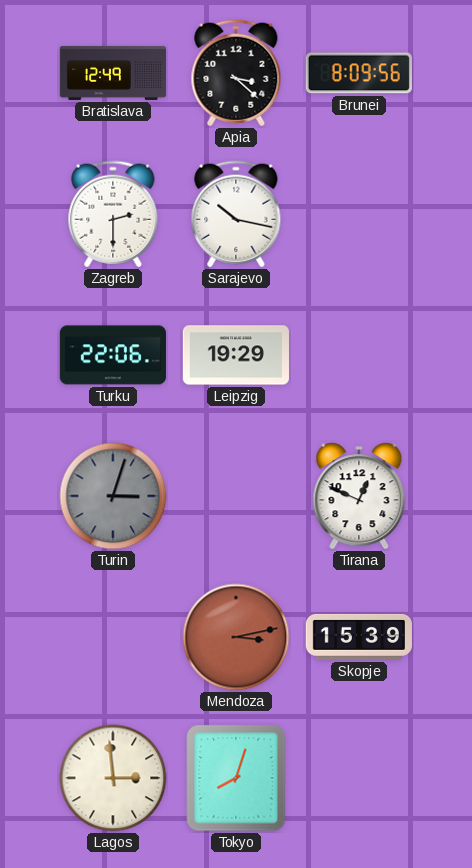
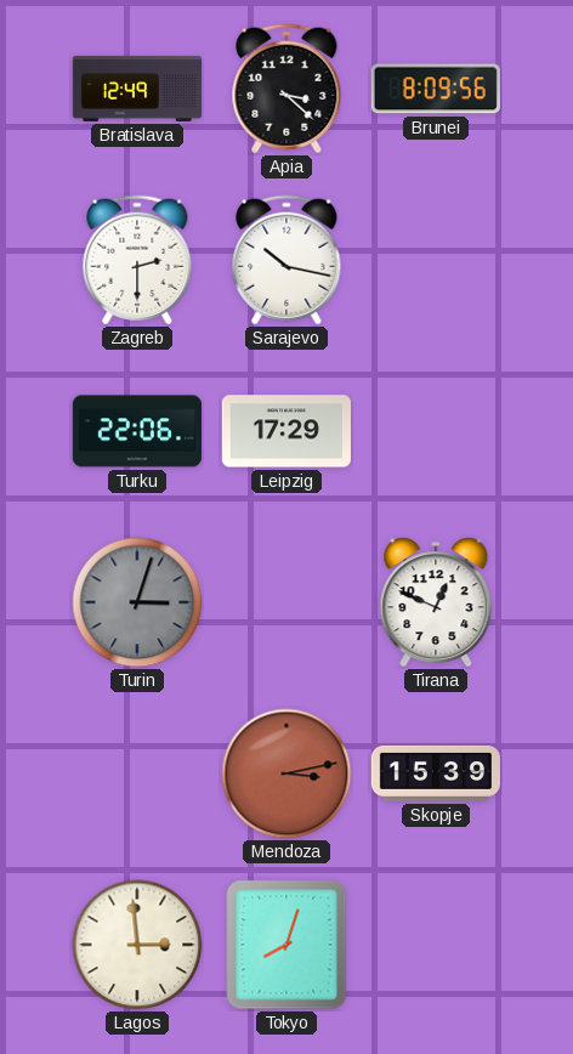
Leipzig: 19:29 -> 17:29
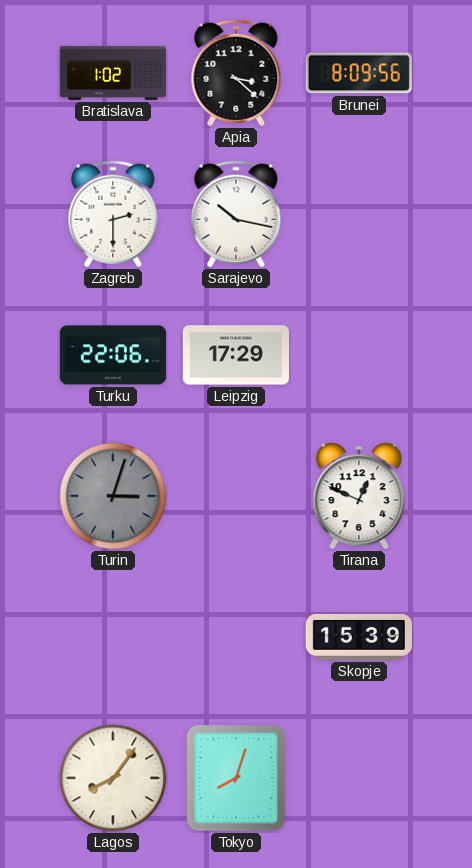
Bratislava: 12:49 -> 1:02
Mendoza: 3:13 -> none
Lagos: 2:59 -> 8:06
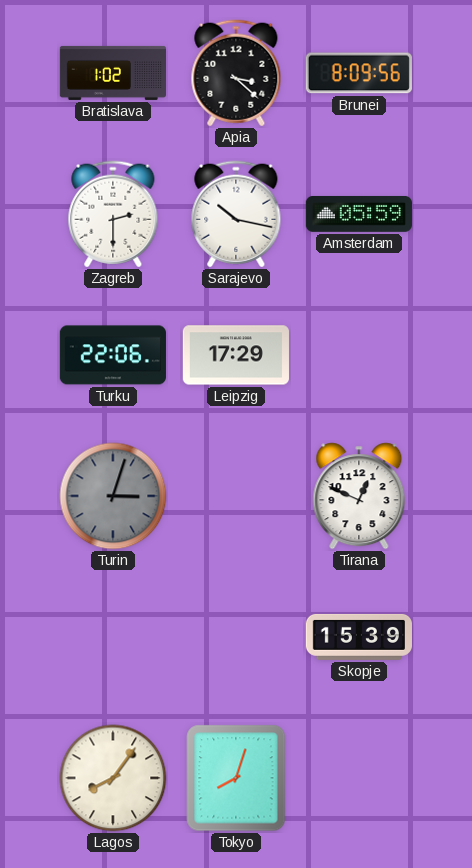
Amsterdam: none -> 05:59
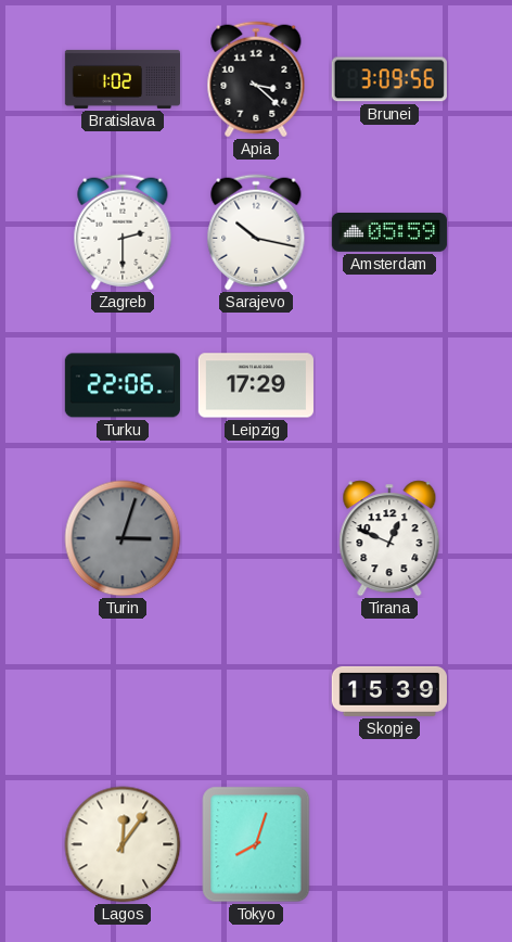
Brunei: 8:09 -> 3:09
Lagos: 8:06 -> 12:06
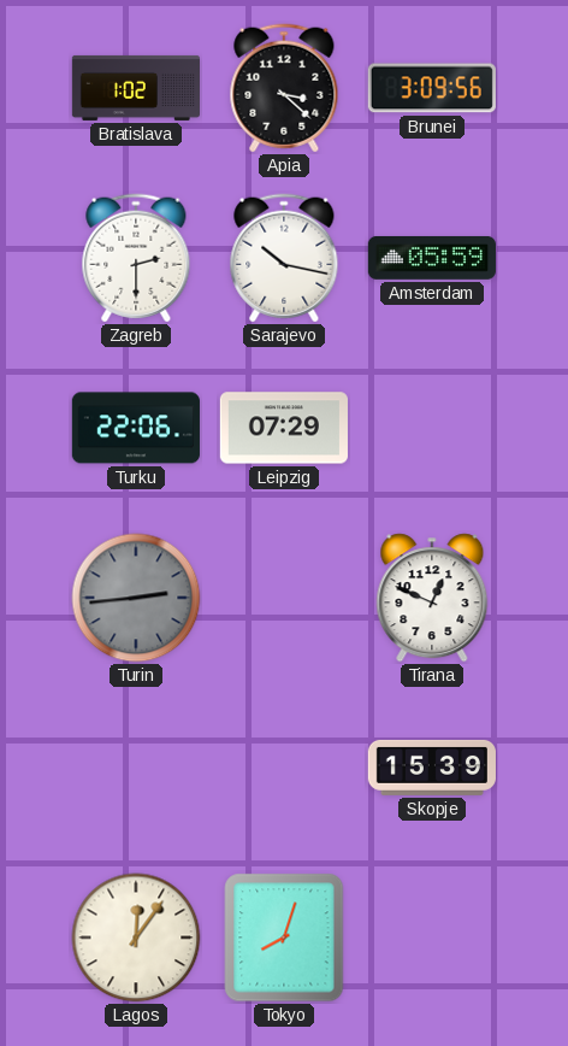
Leipzig: 17:29 -> 07:29
Turin: 3:03 -> 2:44
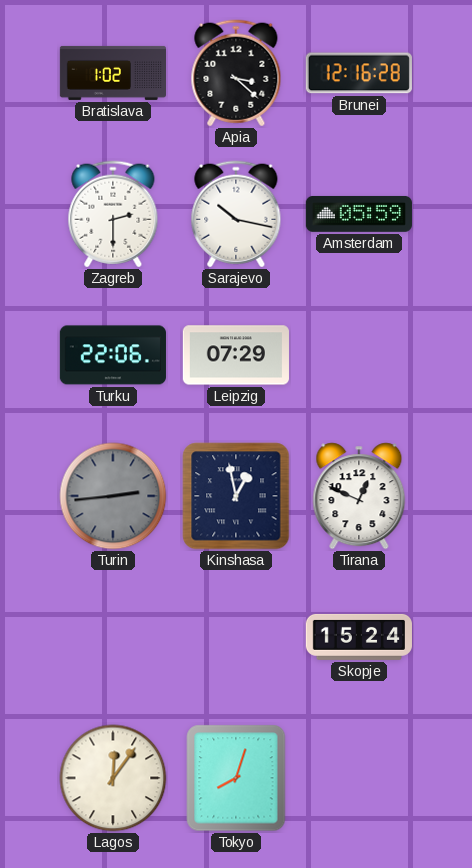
Brunei: 3:09 -> 12:16
Kinshasa: none -> 12:58
Skopje: 15:39 -> 15:24
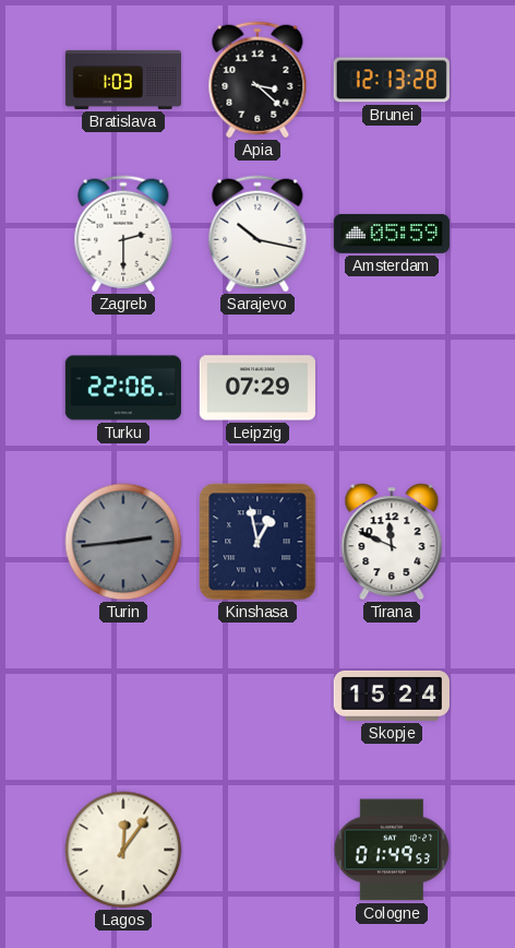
Bratislava: 1:02 -> 1:03
Brunei: 12:16 -> 12:13
Tirana: 12:49 -> 11:49
Tokyo: 8:03 -> none
Cologne: none -> 01:49
